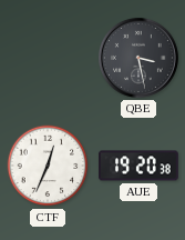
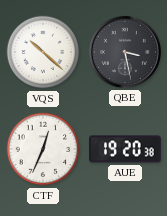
VQS: none -> 10:22
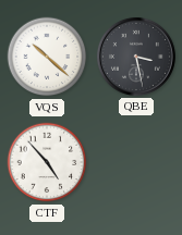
CTF: 12:34 -> 4:53
AUE: 19:20 -> none
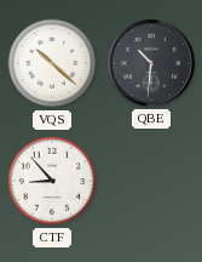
QBE: 3:28 -> 10:31
CTF: 4:53 -> 8:53
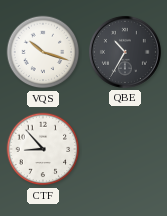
VQS: 10:22 -> 10:18
QBE: 10:31 -> 10:35
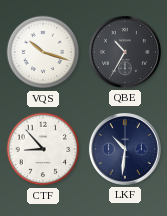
LKF: none -> 10:31
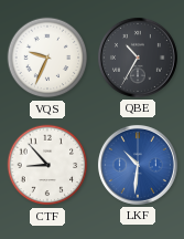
VQS: 10:18 -> 9:34
LKF dial: navy -> blue
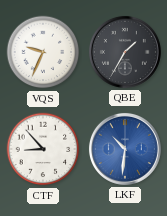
QBE: 10:35 -> 1:35
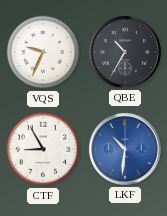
QBE: 1:35 -> 10:35
CTF: 8:53 -> 8:55
